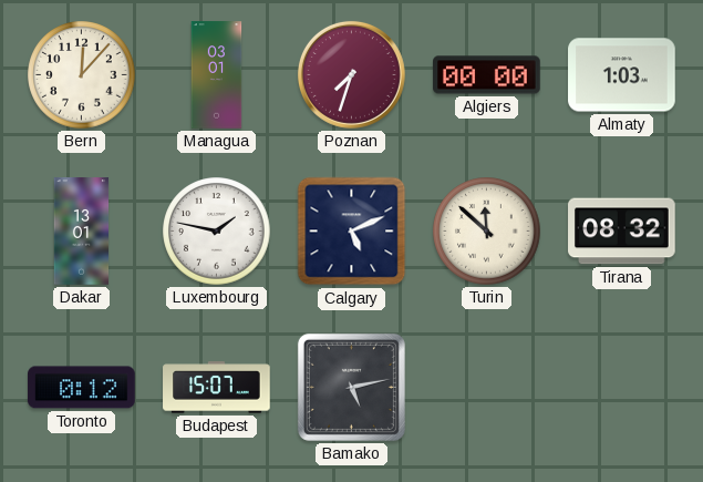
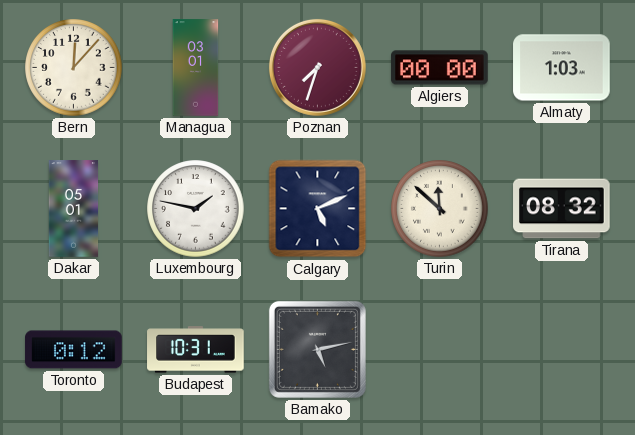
Dakar: 13:01 -> 05:01
Budapest: 15:07 -> 10:31
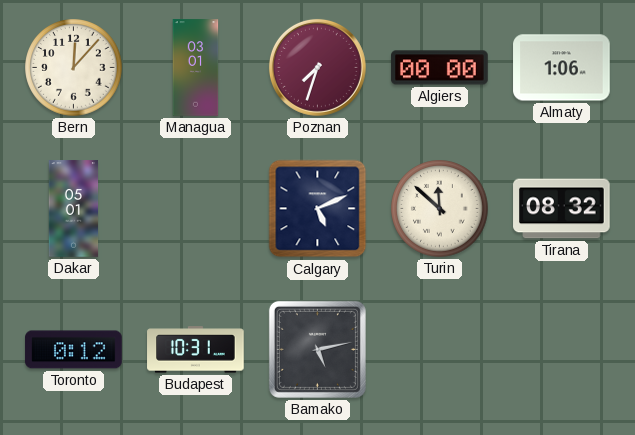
Almaty: 1:03 -> 1:06
Luxembourg: 1:47 -> none
